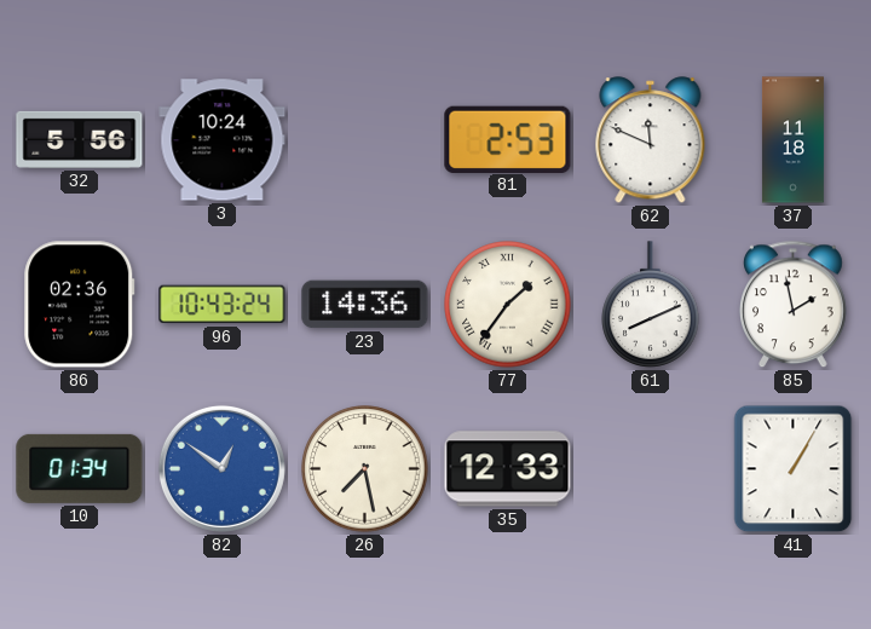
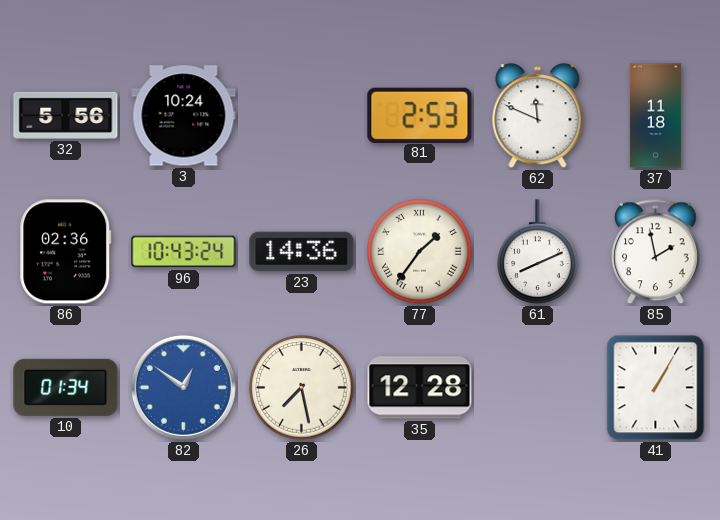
35: 12:33 -> 12:28
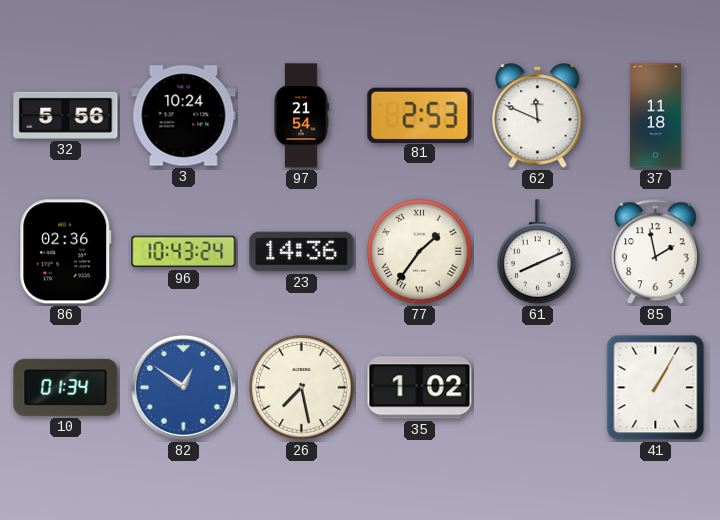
97: none -> 21:54
35: 12:28 -> 1:02
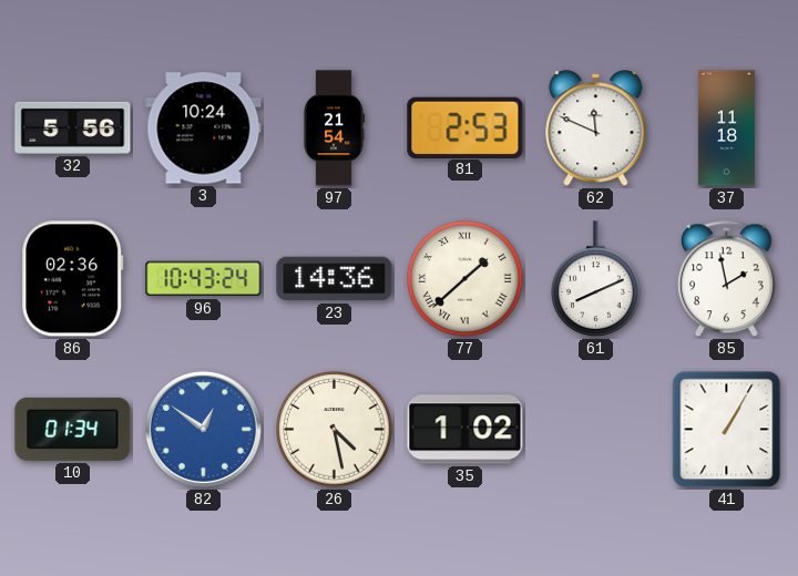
77: 1:36 -> 1:38
26: 7:28 -> 4:28
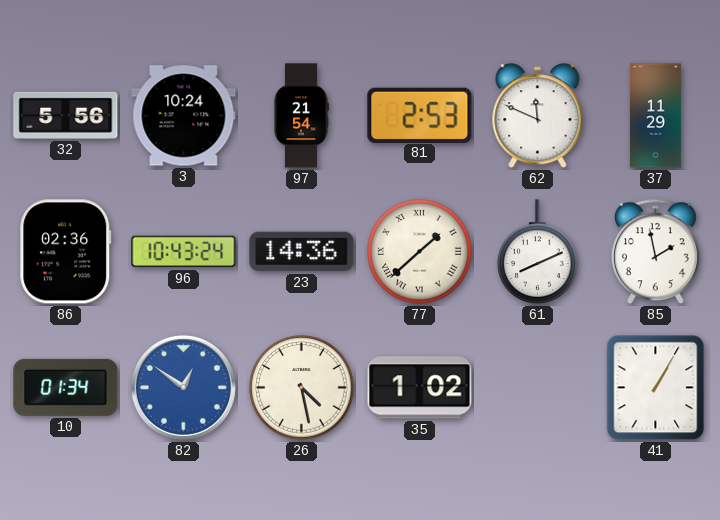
37: 11:18 -> 11:29
